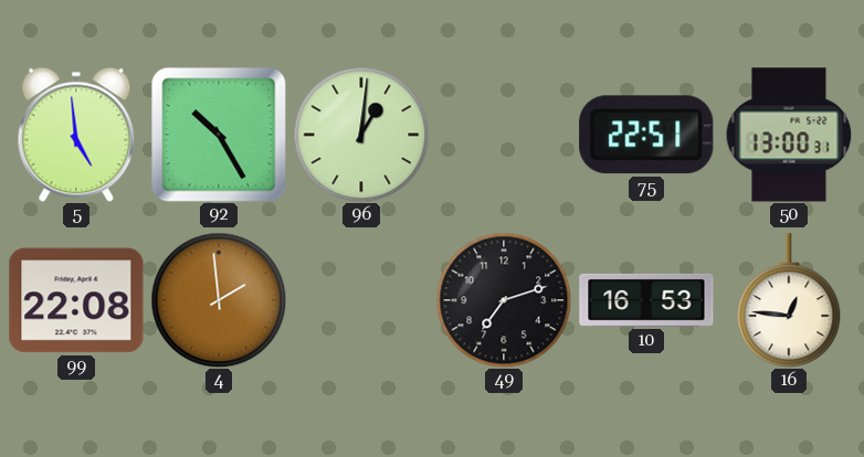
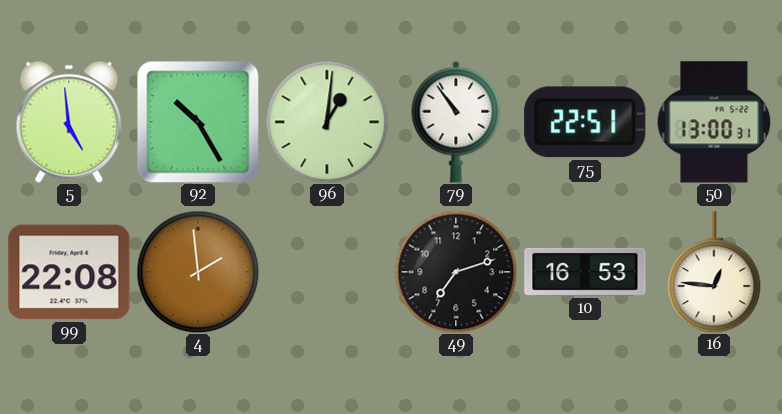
79: none -> 10:54
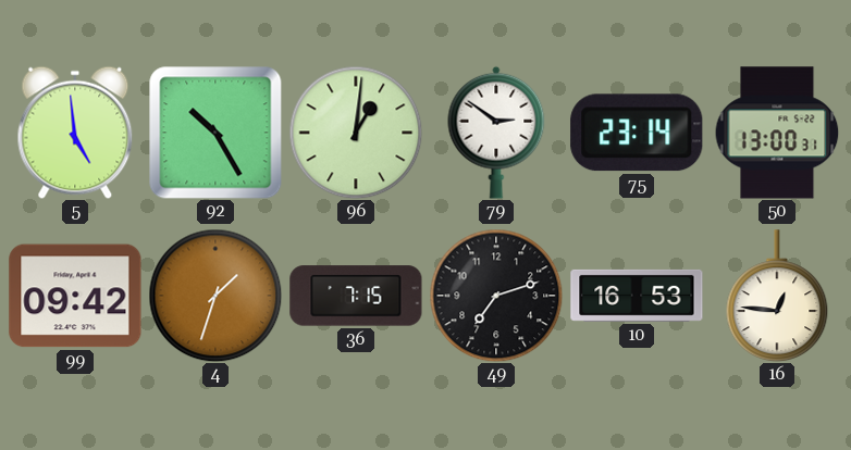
79: 10:54 -> 2:51
75: 22:51 -> 23:14
99: 22:08 -> 09:42
4: 1:59 -> 1:33
36: none -> 7:15
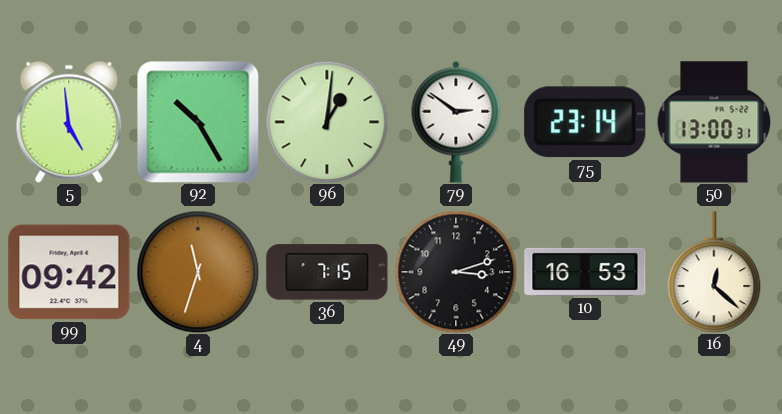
4: 1:33 -> 11:33
49: 7:12 -> 3:12
16: 12:46 -> 12:22
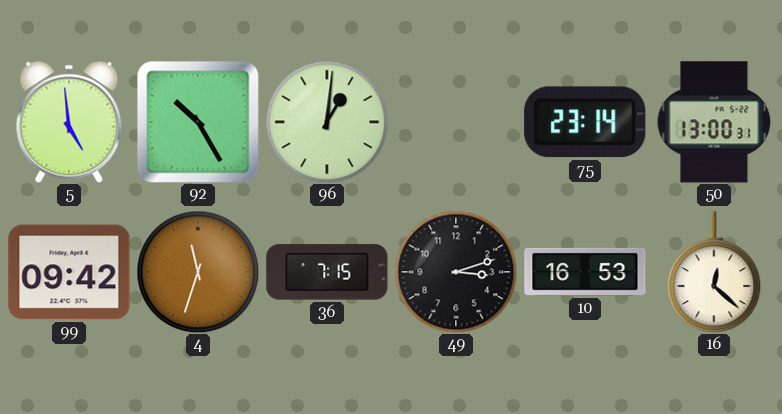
79: 2:51 -> none
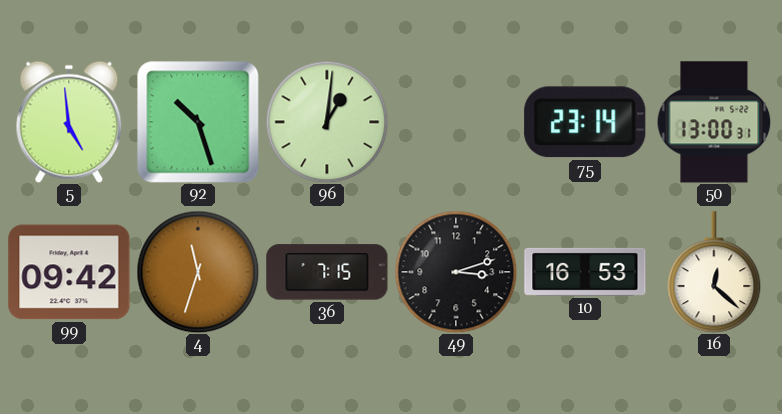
92: 10:25 -> 10:27
